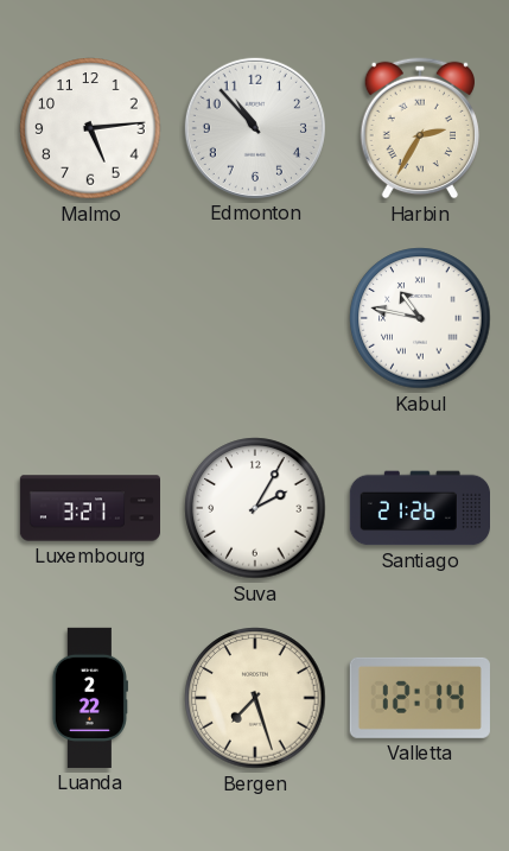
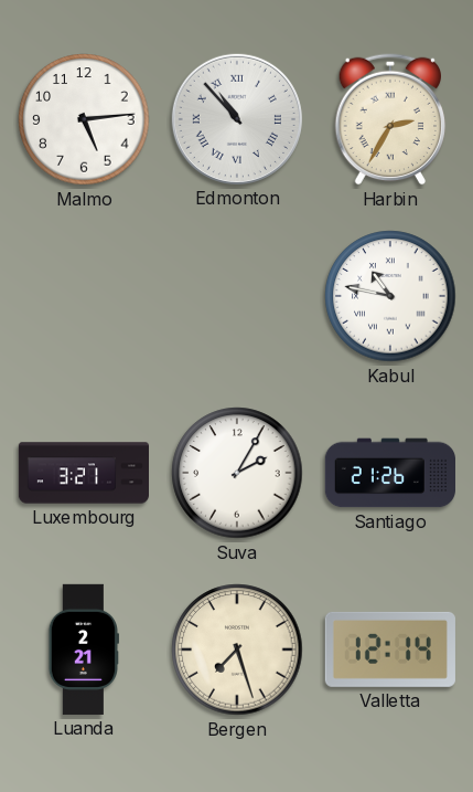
Edmonton numerals: Arabic -> Roman
Luanda: 2:22 -> 2:21
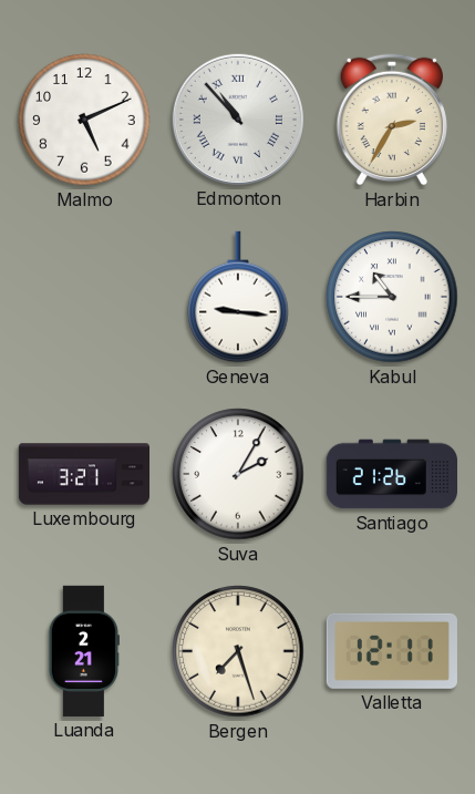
Malmo: 5:14 -> 5:11
Geneva: none -> 9:16
Kabul: 10:47 -> 10:45
Valletta: 12:14 -> 12:11
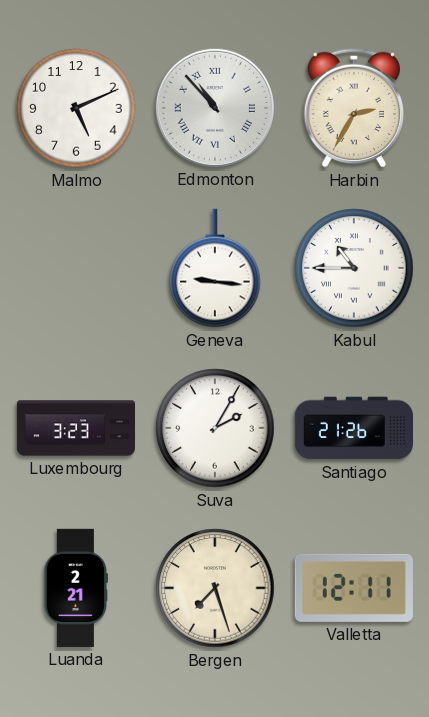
Luxembourg: 3:21 -> 3:23
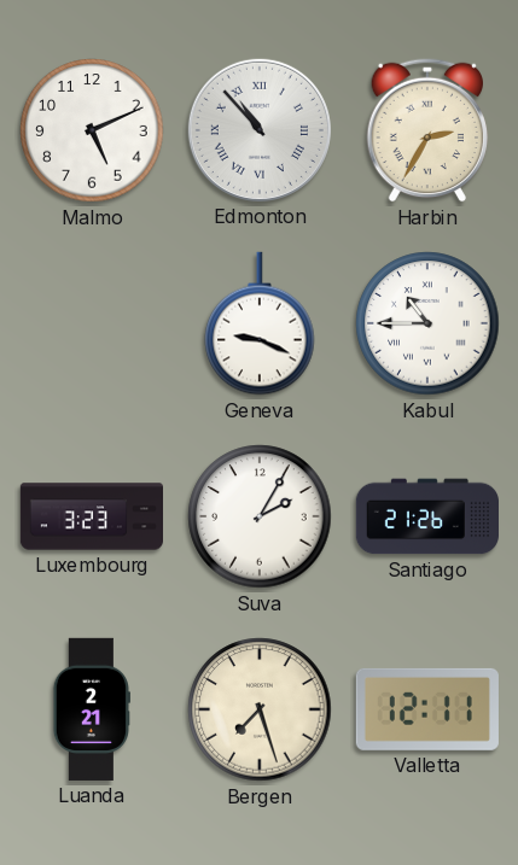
Geneva: 9:16 -> 9:19
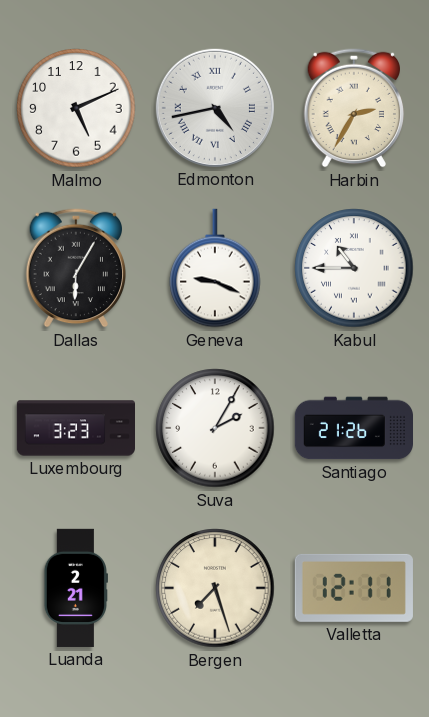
Edmonton: 10:53 -> 4:43
Dallas: none -> 6:05
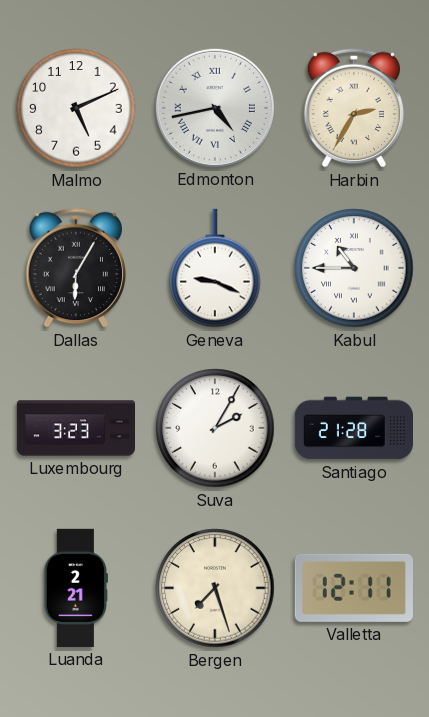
Santiago: 21:26 -> 21:28
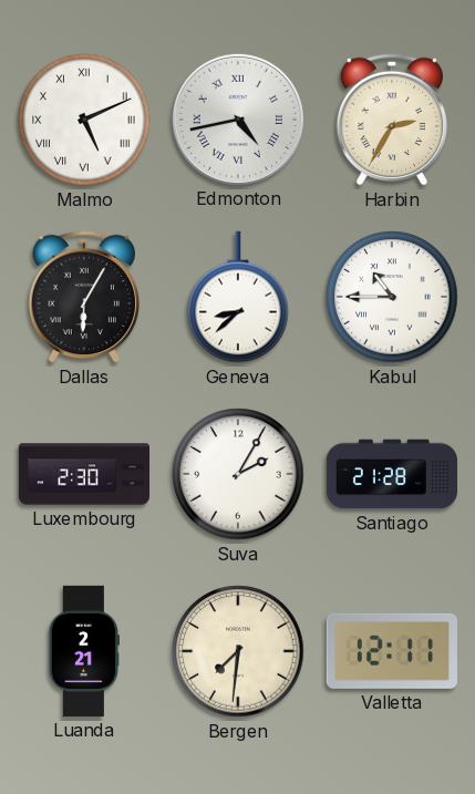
Malmo numerals: Arabic -> Roman
Geneva: 9:19 -> 8:38
Luxembourg: 3:23 -> 2:30
Bergen: 7:27 -> 7:31
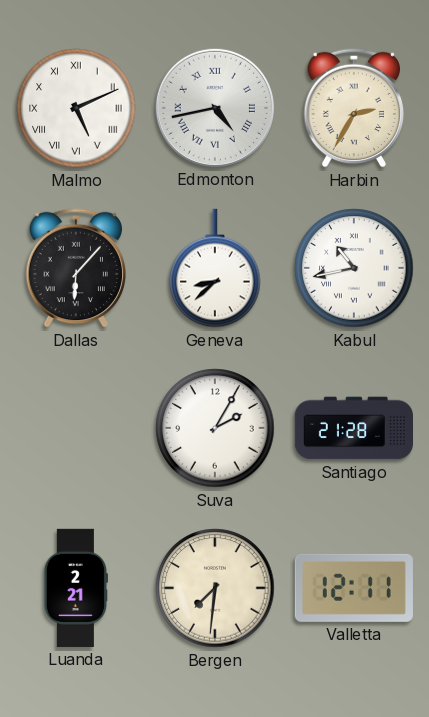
Dallas: 6:05 -> 6:07
Kabul: 10:45 -> 10:43
Luxembourg: 2:30 -> none
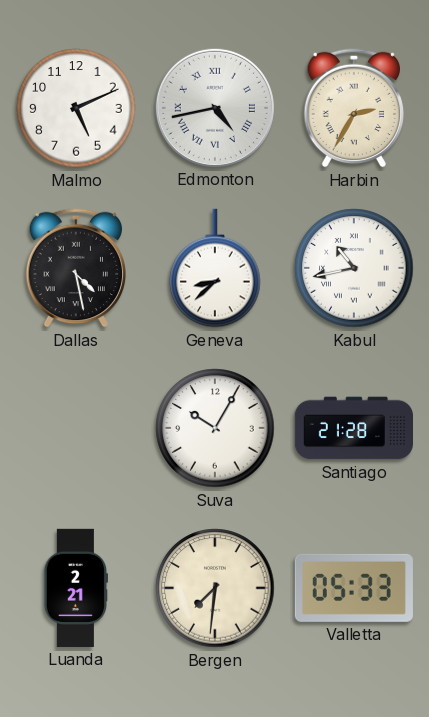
Malmo numerals: Roman -> Arabic
Dallas: 6:07 -> 4:28
Suva: 2:05 -> 10:05
Valletta: 12:11 -> 05:33
